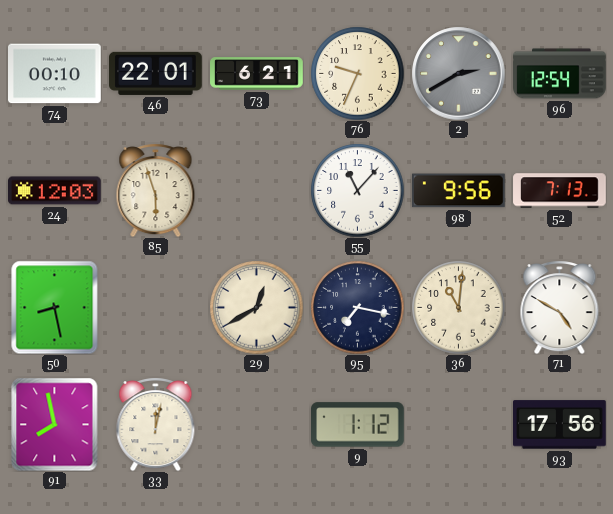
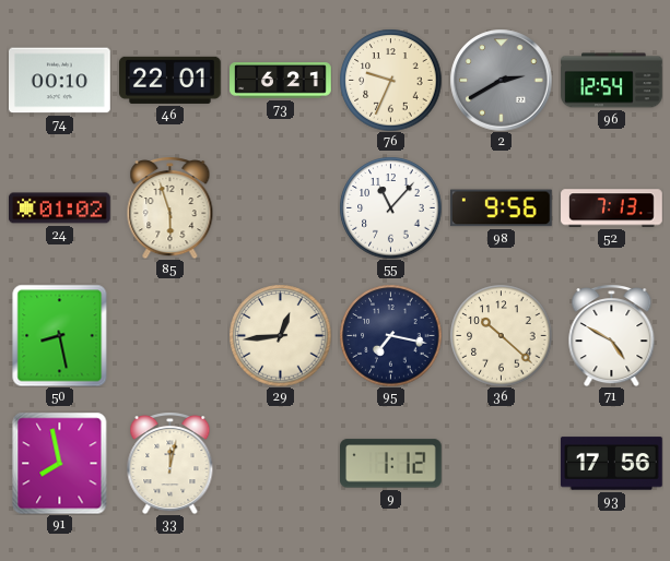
24: 12:03 -> 01:02
29: 12:40 -> 12:44
36: 11:01 -> 10:22
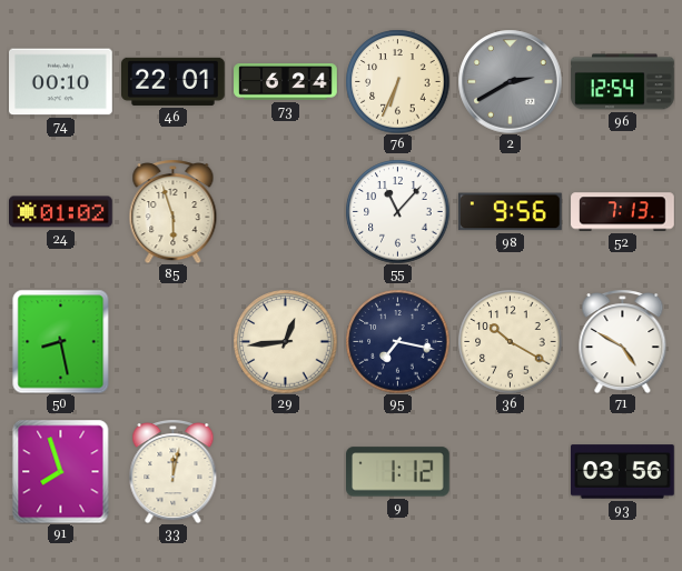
73: 6:21 -> 6:24
76: 9:34 -> 6:34
36: 10:22 -> 10:20
91: 7:58 -> 7:57
93: 17:56 -> 03:56
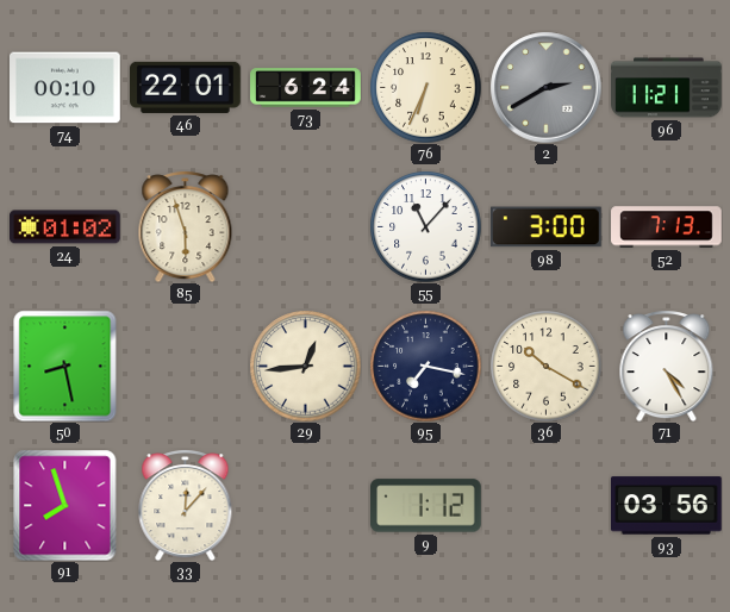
96: 12:54 -> 11:21
98: 9:56 -> 3:00
71: 4:50 -> 4:25
33: 12:02 -> 12:07
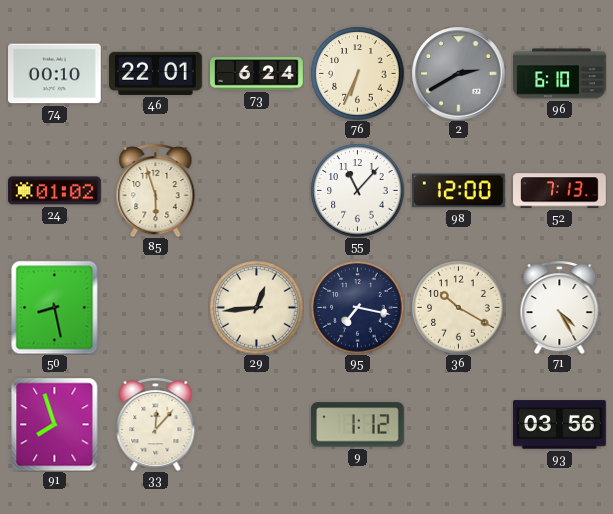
96: 11:21 -> 6:10
98: 3:00 -> 12:00
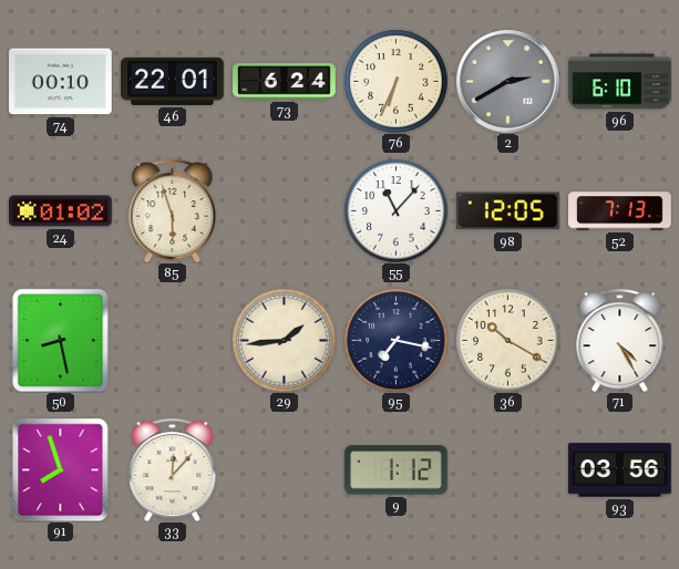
98: 12:00 -> 12:05
29: 12:44 -> 1:44
